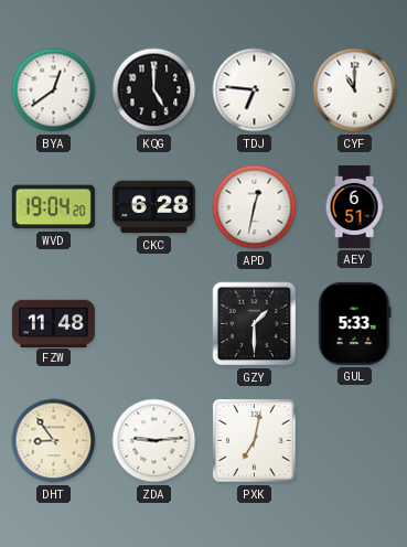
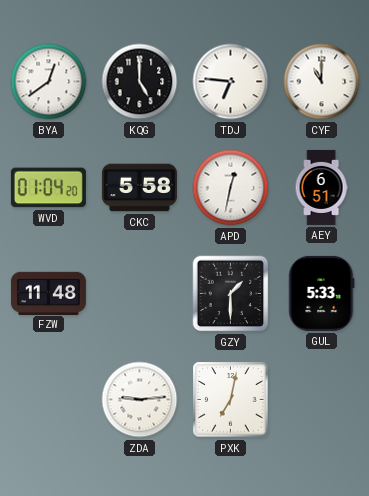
WVD: 19:04 -> 01:04
CKC: 6:28 -> 5:58
DHT: 8:54 -> none
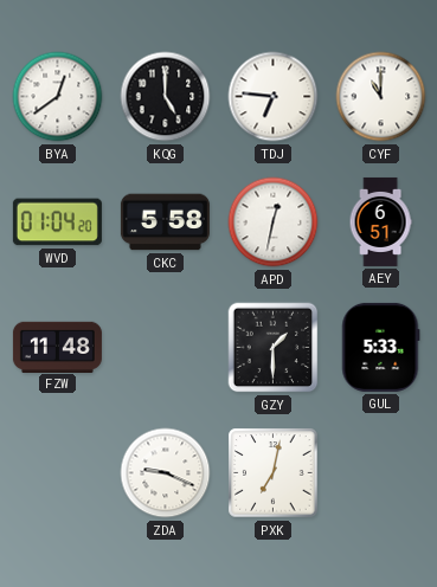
ZDA: 9:14 -> 9:19
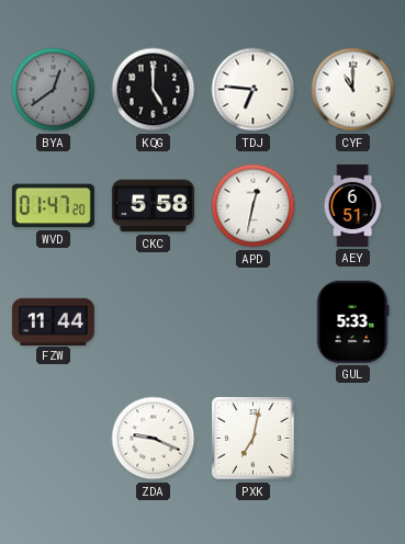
BYA dial: white -> grey
WVD: 01:04 -> 01:47
FZW: 11:48 -> 11:44
GZY: 1:30 -> none
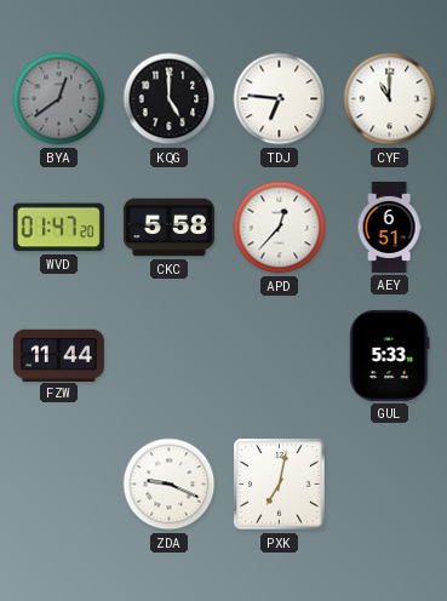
APD: 12:32 -> 12:37
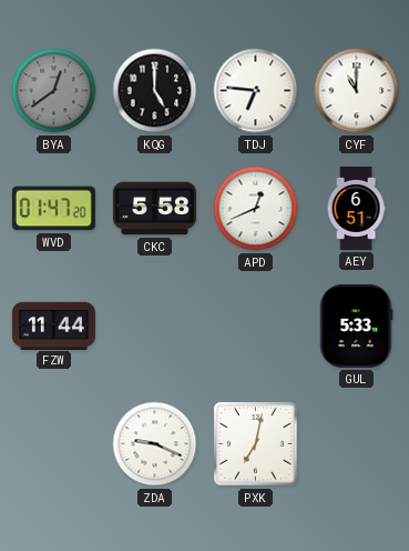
APD: 12:37 -> 12:41
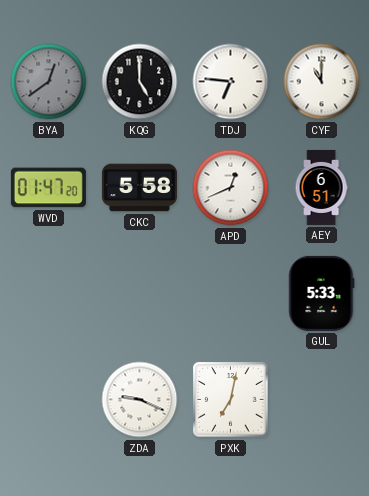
FZW: 11:44 -> none
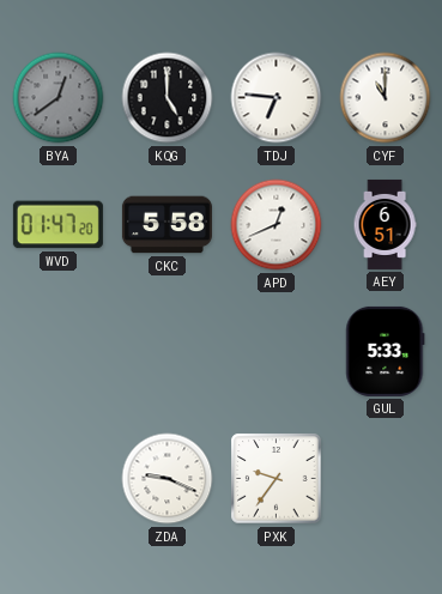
PXK: 7:02 -> 9:36
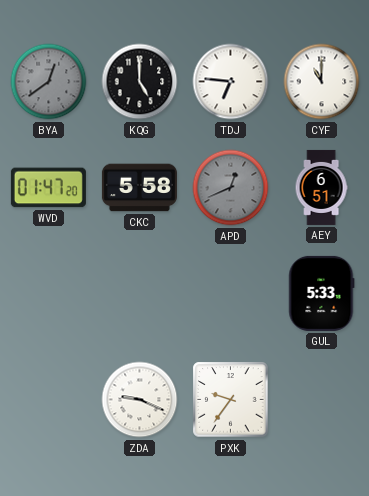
APD dial: white -> grey
